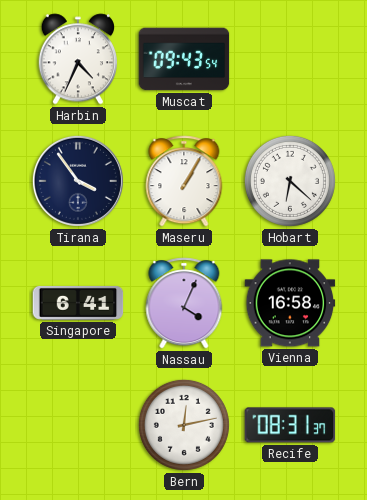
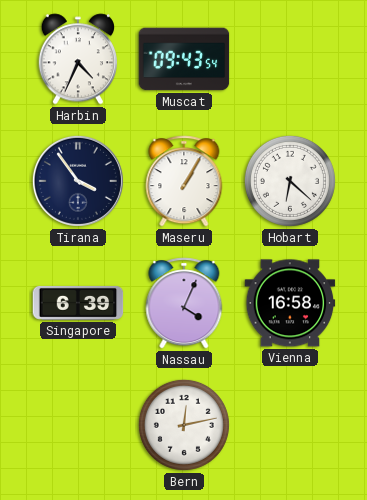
Singapore: 6:41 -> 6:39
Recife: 08:31 -> none
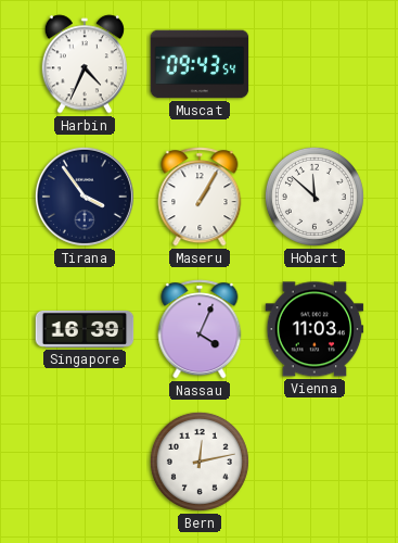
Hobart: 6:22 -> 11:52
Singapore: 6:39 -> 16:39
Vienna: 16:58 -> 11:03
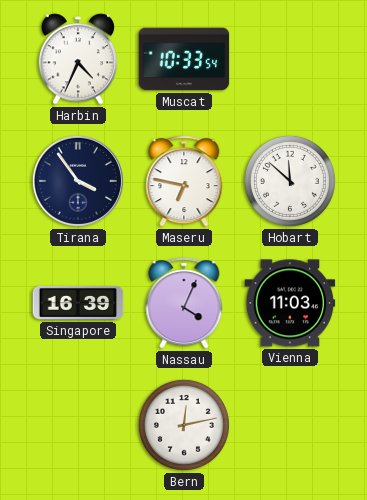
Muscat: 09:43 -> 10:33
Maseru: 1:05 -> 6:47
